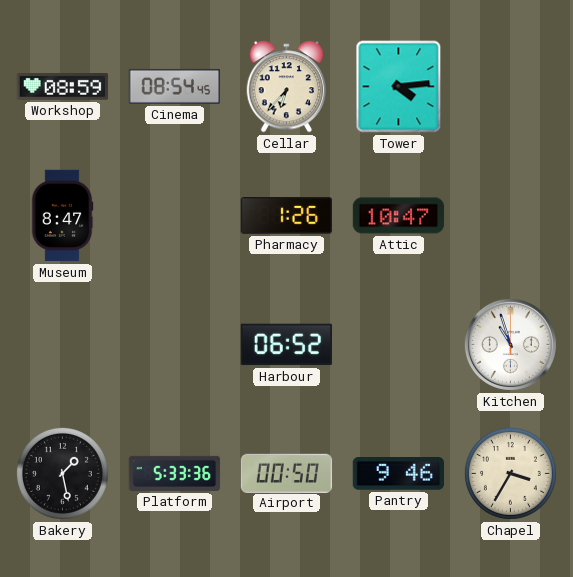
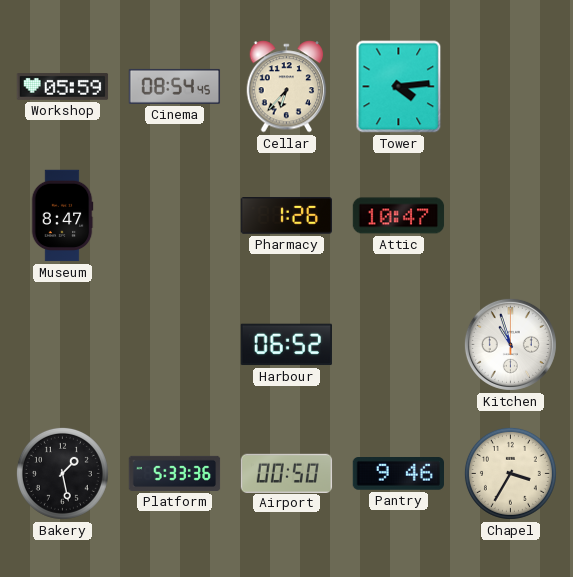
Workshop: 08:59 -> 05:59
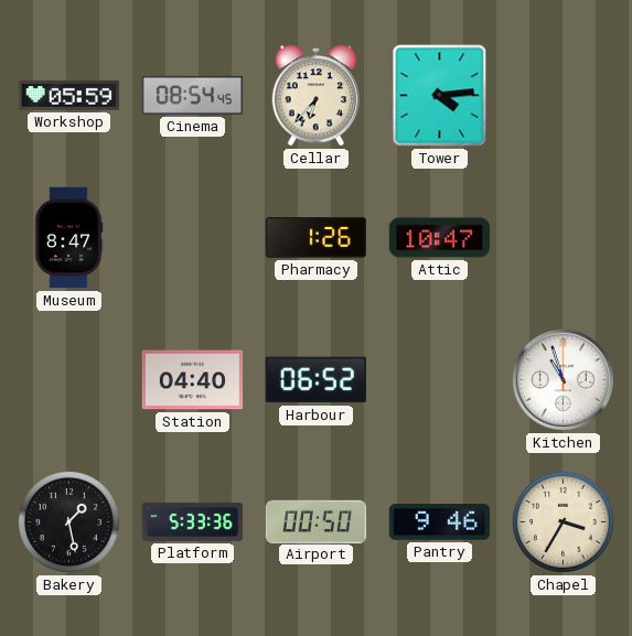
Station: none -> 04:40
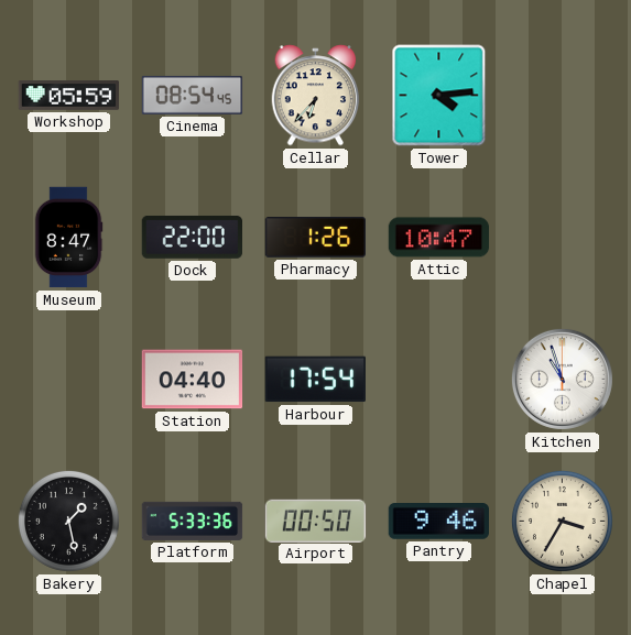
Dock: none -> 22:00
Harbour: 06:52 -> 17:54
